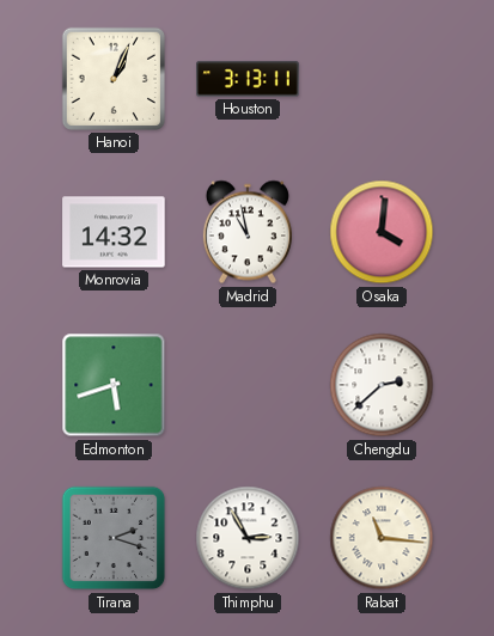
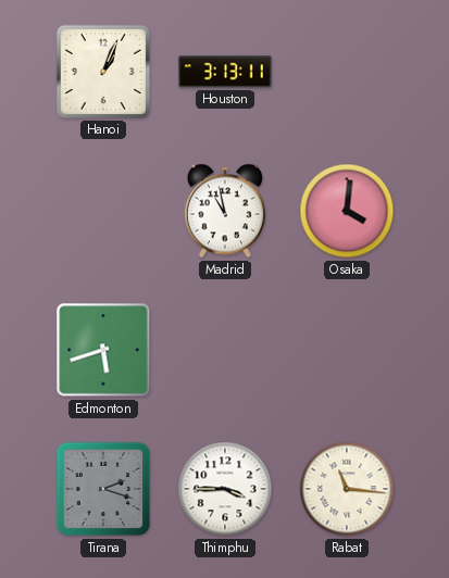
Monrovia: 14:32 -> none
Chengdu: 2:38 -> none
Thimphu: 2:55 -> 3:45
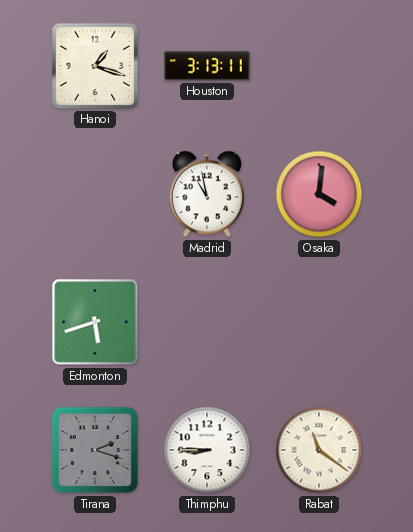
Hanoi: 1:04 -> 1:18
Thimphu: 3:45 -> 8:45
Rabat: 11:16 -> 11:21
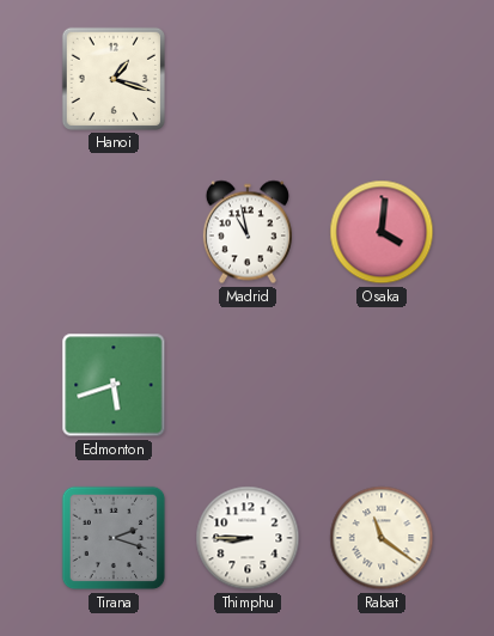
Houston: 3:13 -> none
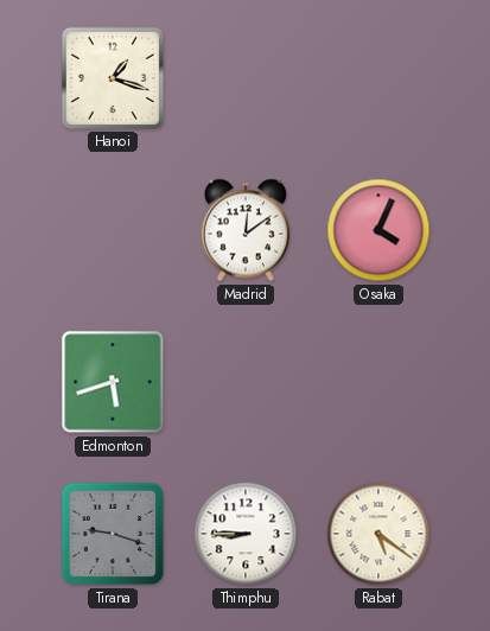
Madrid: 10:58 -> 12:09
Osaka: 4:01 -> 4:04
Tirana: 2:18 -> 9:18
Rabat: 11:21 -> 5:21
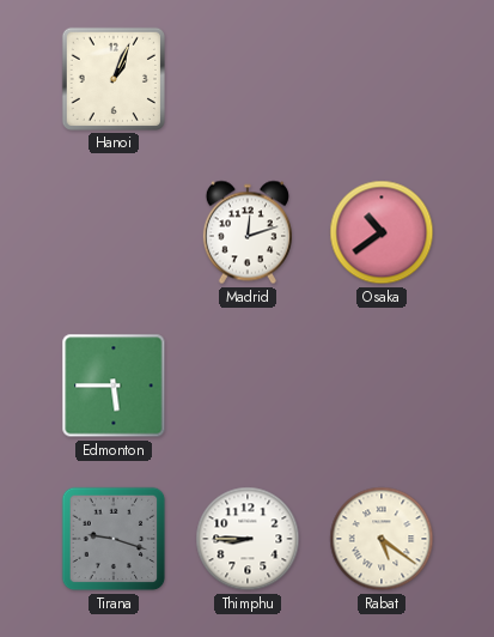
Hanoi: 1:18 -> 1:04
Madrid: 12:09 -> 12:12
Osaka: 4:04 -> 10:39
Edmonton: 5:42 -> 5:45
